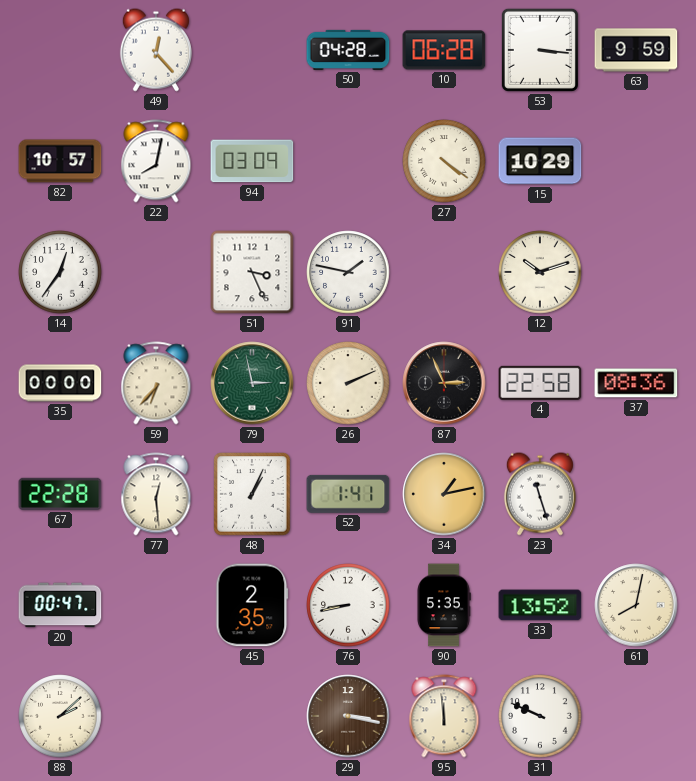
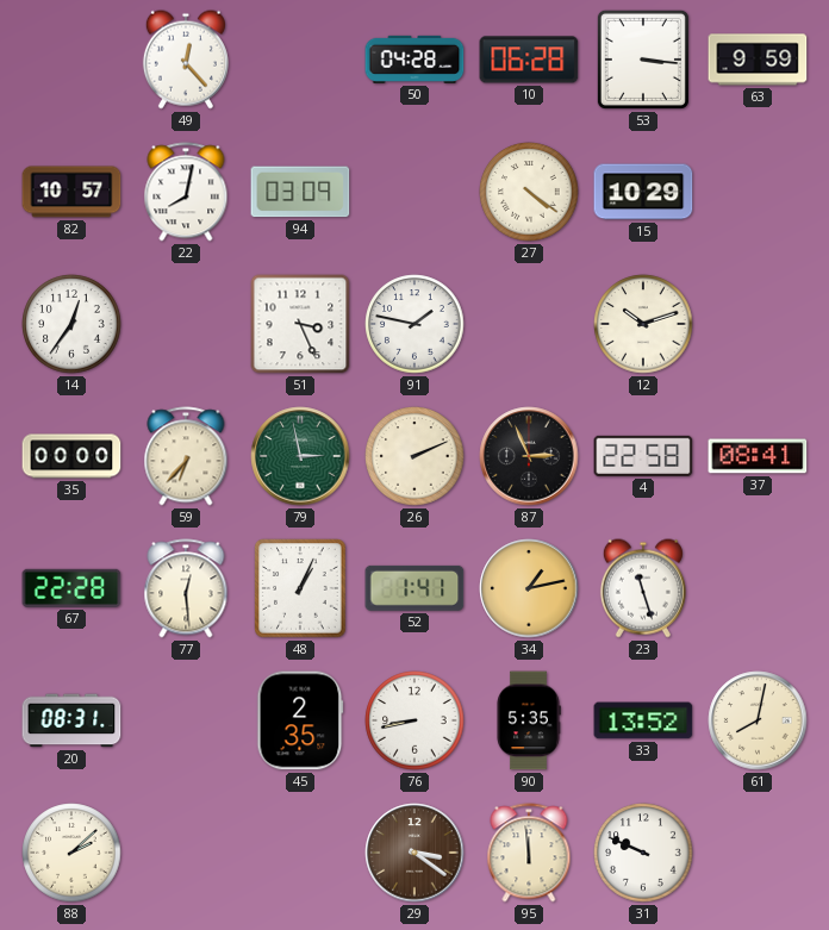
37: 08:36 -> 08:41
20: 00:47 -> 08:31
29: 3:17 -> 3:21
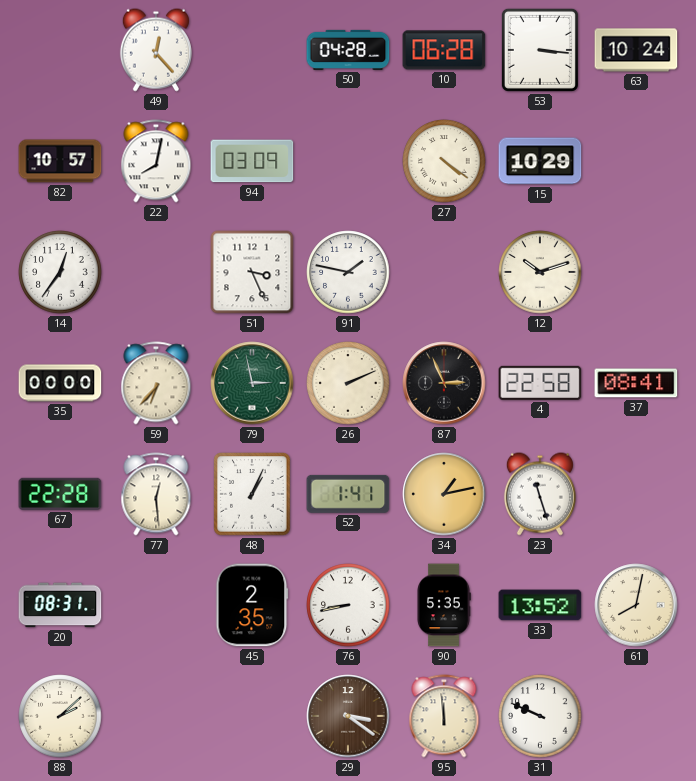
63: 9:59 -> 10:24
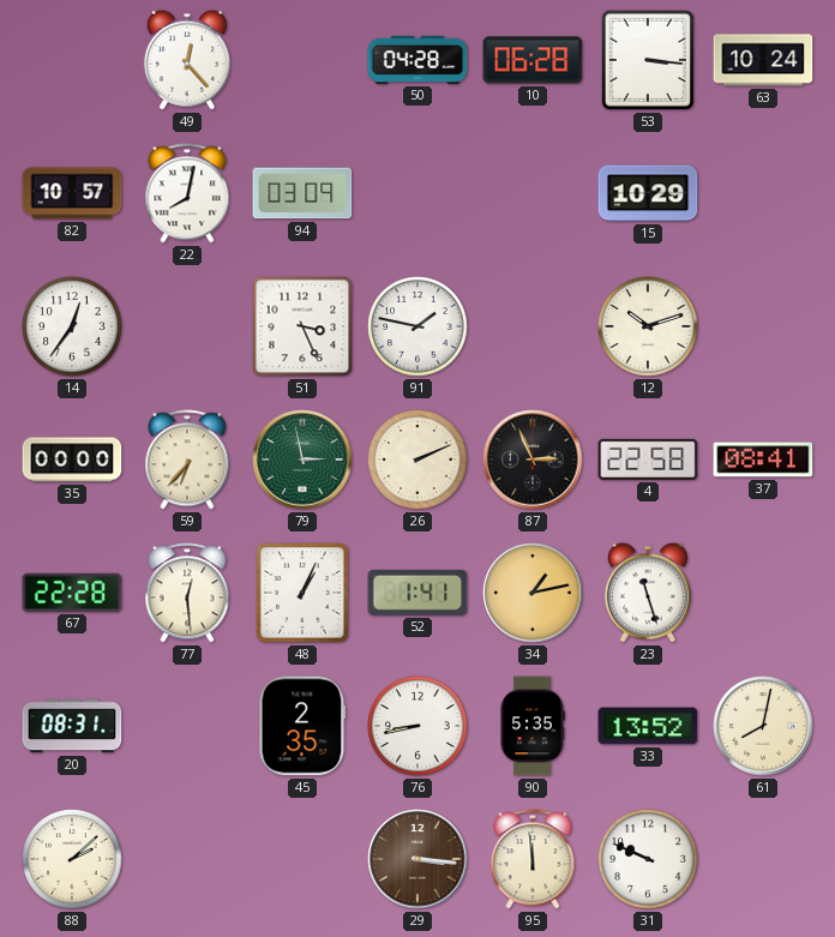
27: 4:21 -> none
29: 3:21 -> 3:16
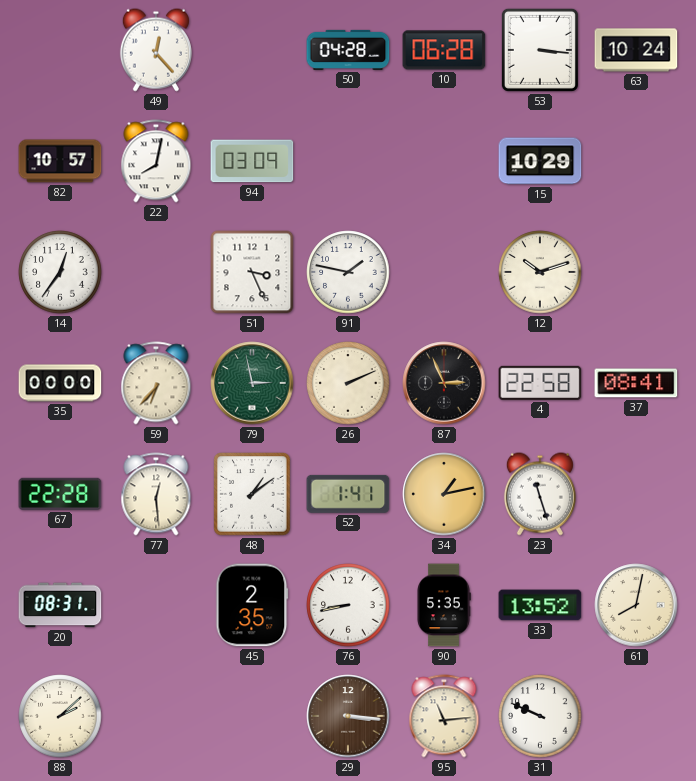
48: 1:04 -> 1:09
95: 11:59 -> 11:14
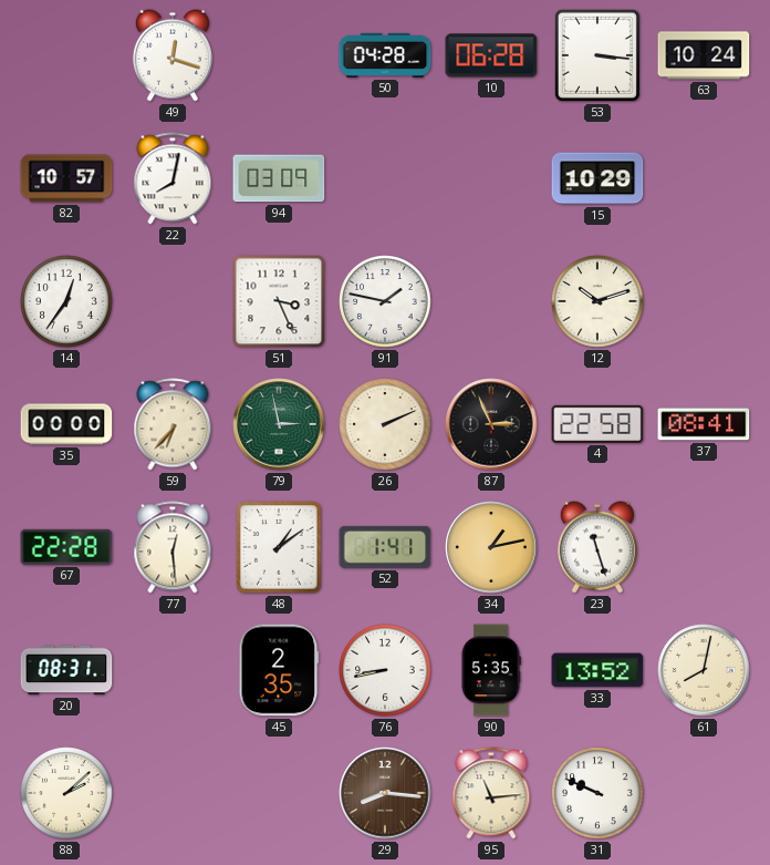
49: 12:23 -> 12:18
29: 3:16 -> 8:16
